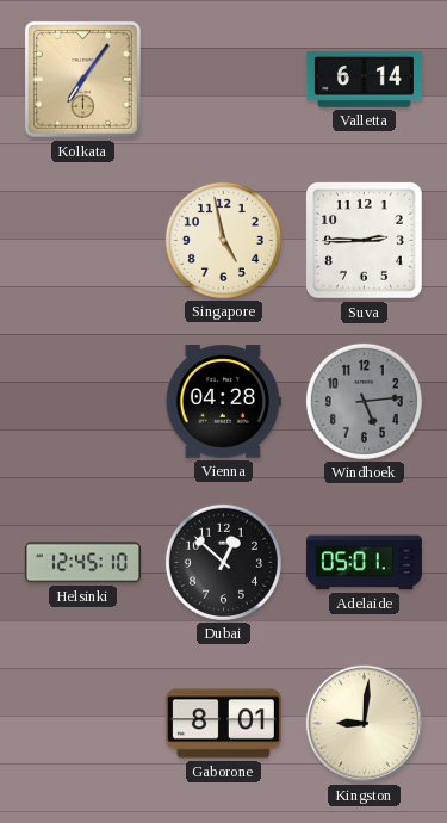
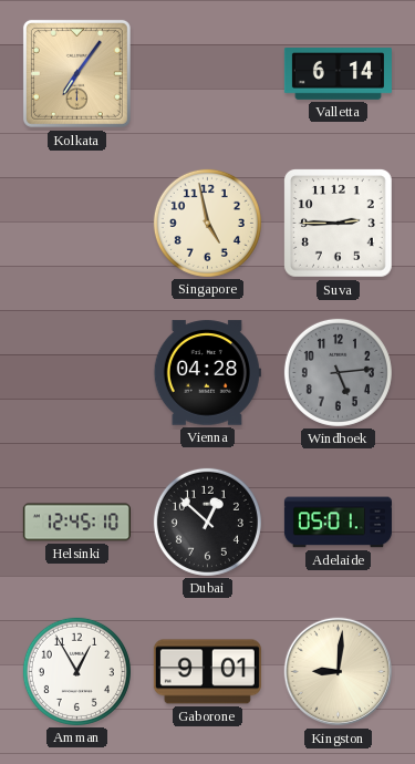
Amman: none -> 12:55
Gaborone: 8:01 -> 9:01
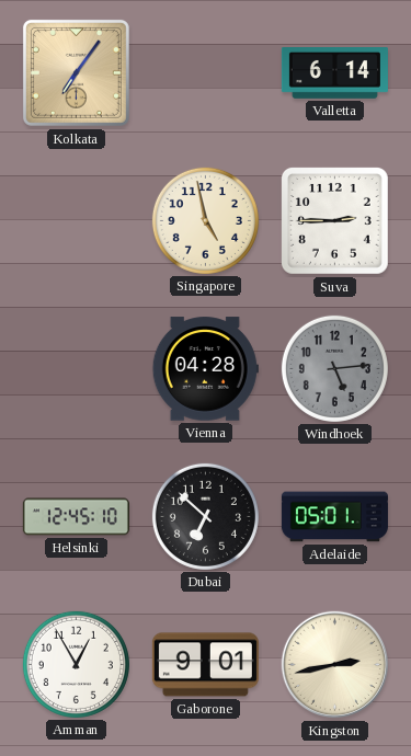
Dubai: 12:52 -> 6:52
Kingston: 9:01 -> 2:43
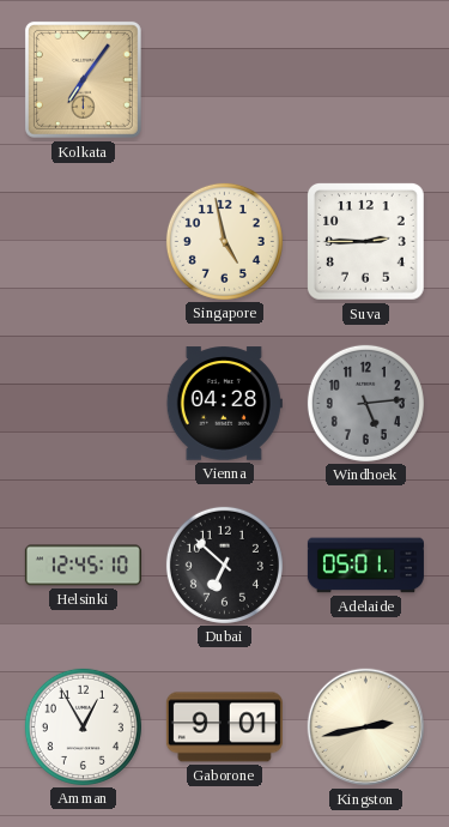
Valletta: 6:14 -> none
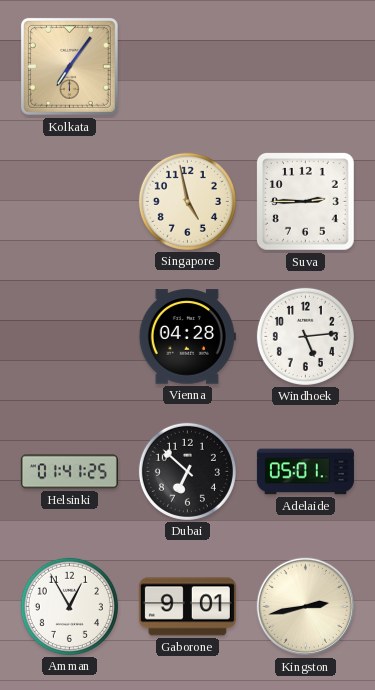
Windhoek dial: grey -> white
Helsinki: 12:45 -> 01:41
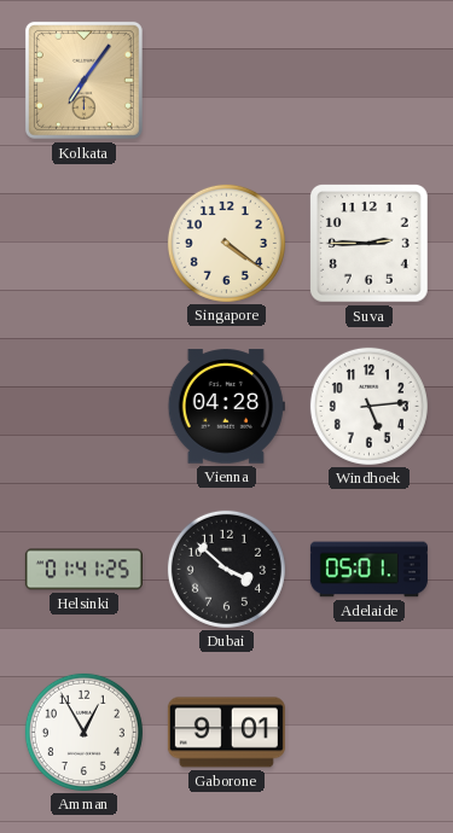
Singapore: 4:58 -> 4:21
Dubai: 6:52 -> 3:52
Kingston: 2:43 -> none
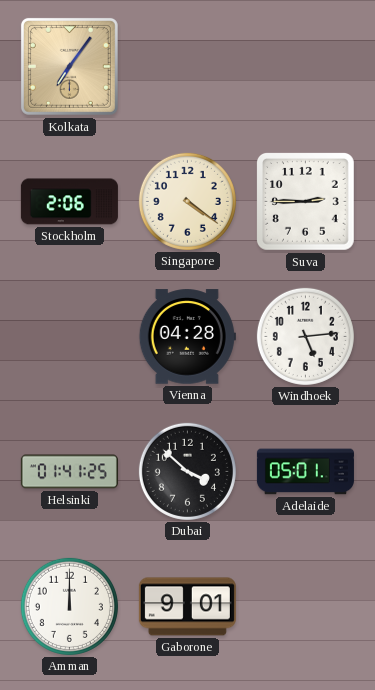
Stockholm: none -> 2:06
Amman: 12:55 -> 12:00
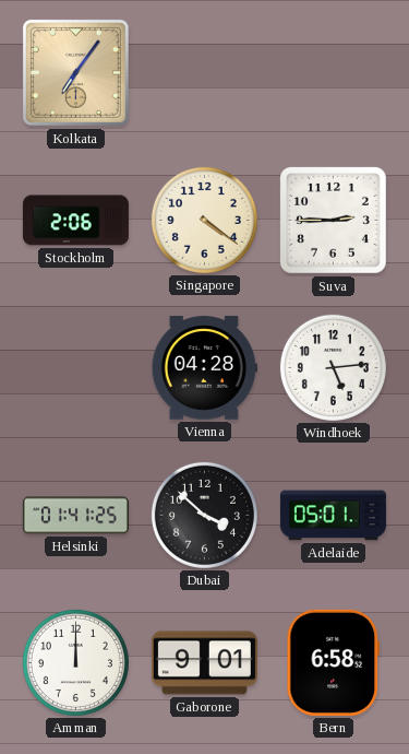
Bern: none -> 6:58
